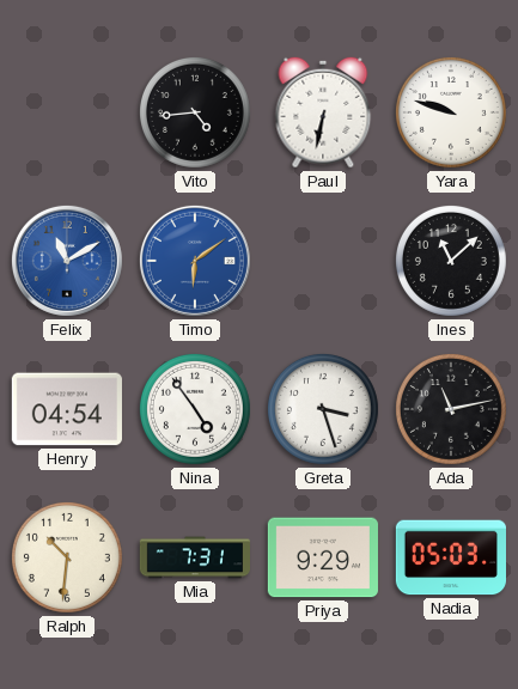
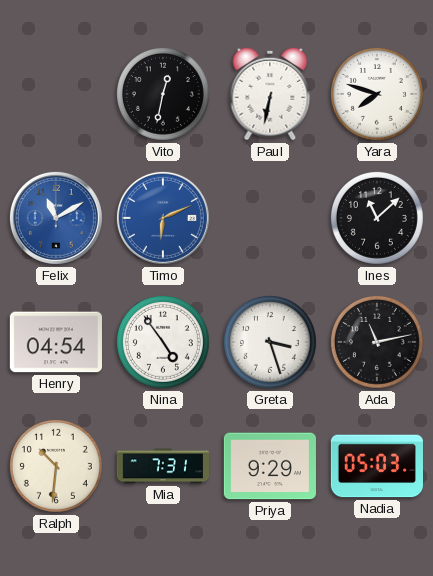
Vito: 4:44 -> 12:32
Yara: 9:48 -> 7:48
Timo: 6:09 -> 6:11
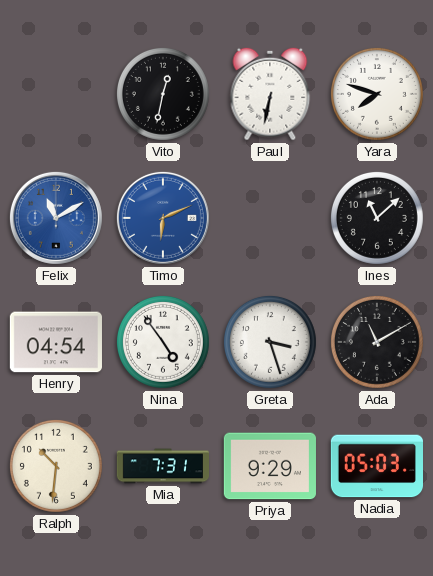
Ada: 11:13 -> 11:10
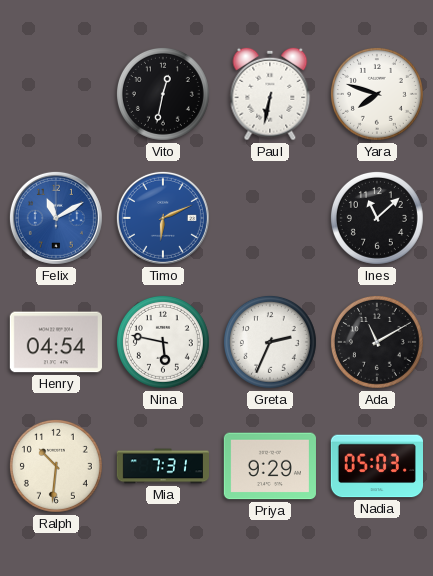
Nina: 4:54 -> 5:47
Greta: 3:27 -> 2:34
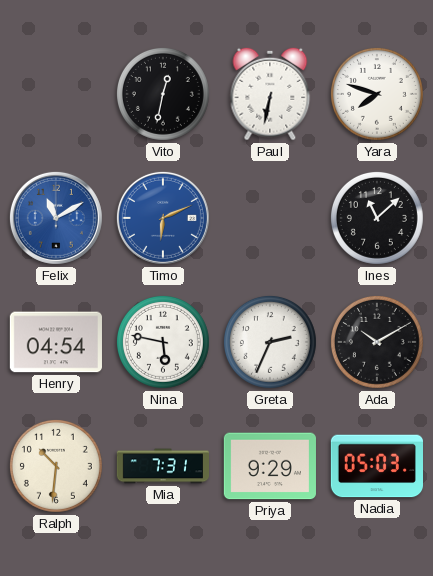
Ada: 11:10 -> 10:10
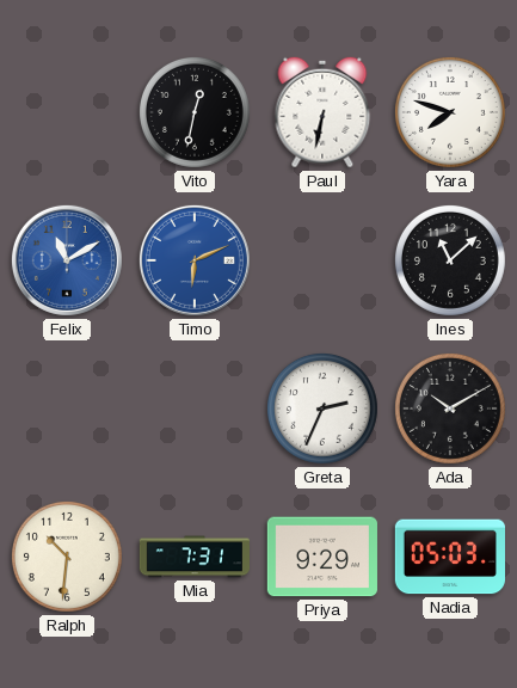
Henry: 04:54 -> none
Nina: 5:47 -> none
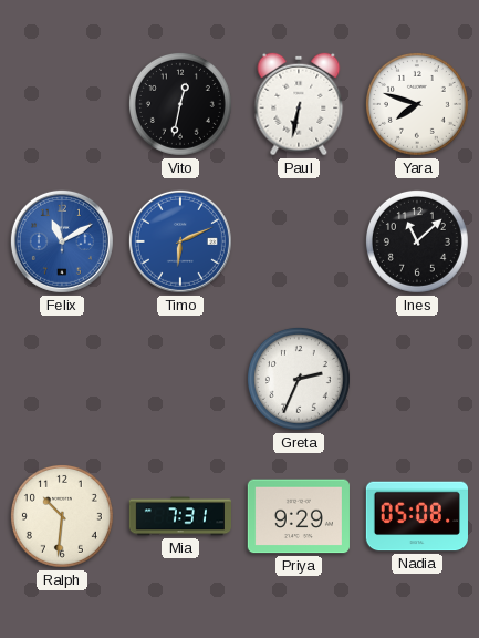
Ada: 10:10 -> none
Nadia: 05:03 -> 05:08
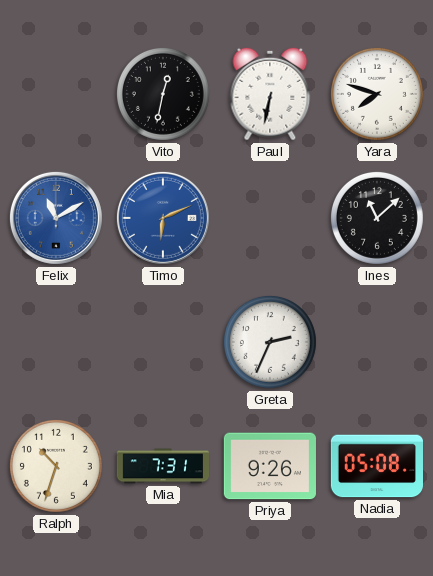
Ralph: 10:31 -> 10:33
Priya: 9:29 -> 9:26
